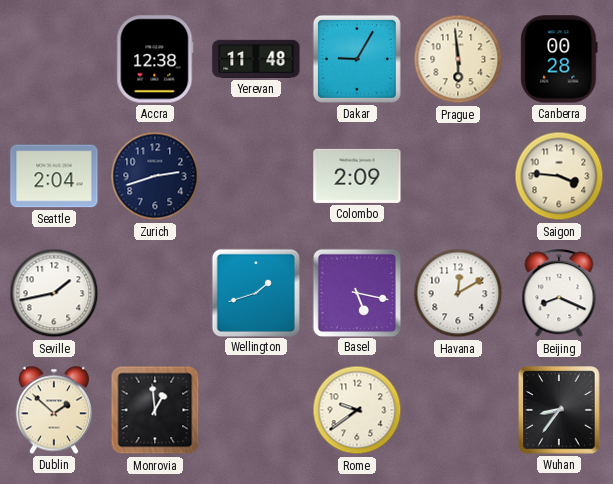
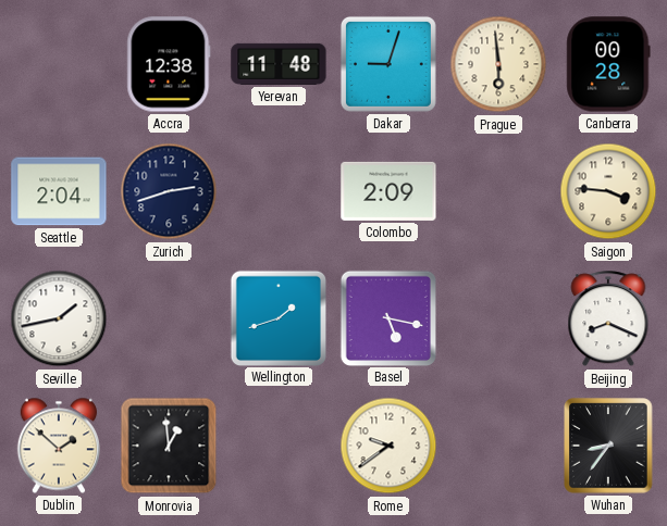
Dakar: 9:05 -> 9:03
Havana: 12:10 -> none
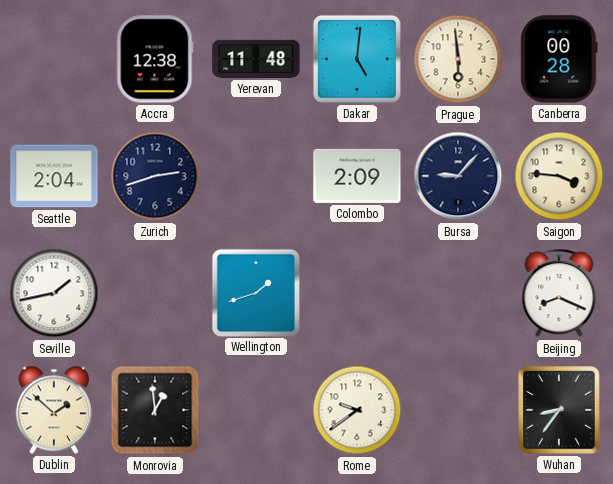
Dakar: 9:03 -> 5:01
Bursa: none -> 9:07
Basel: 5:17 -> none
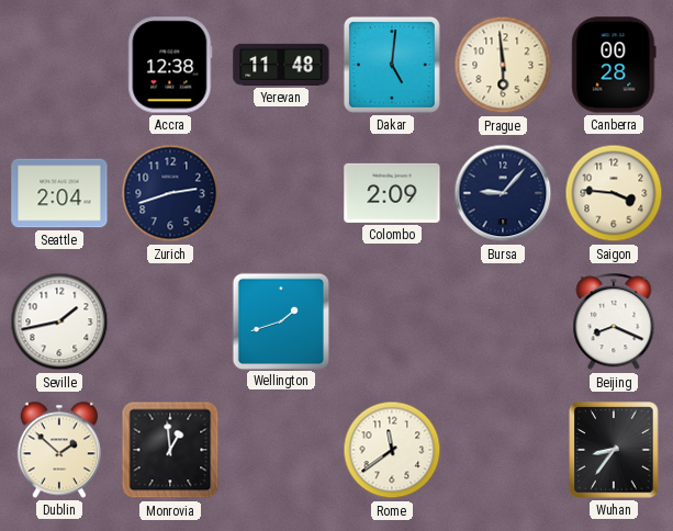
Rome: 9:39 -> 11:39
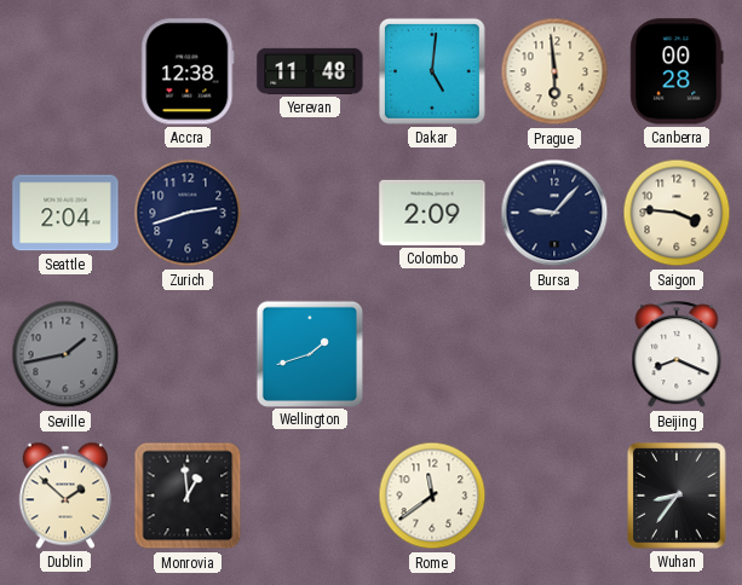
Seville dial: white -> grey
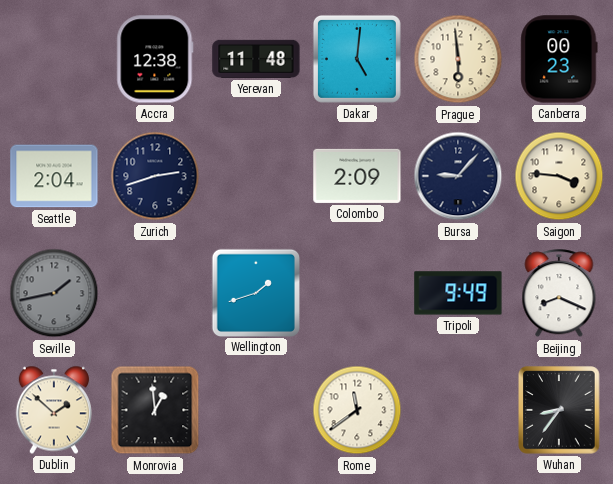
Canberra: 00:28 -> 00:23
Tripoli: none -> 9:49
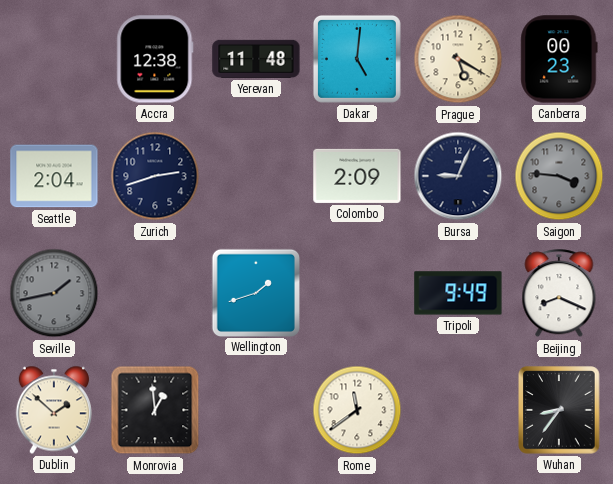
Prague: 5:59 -> 5:20
Bursa: 9:07 -> 9:04
Saigon dial: cream -> grey
